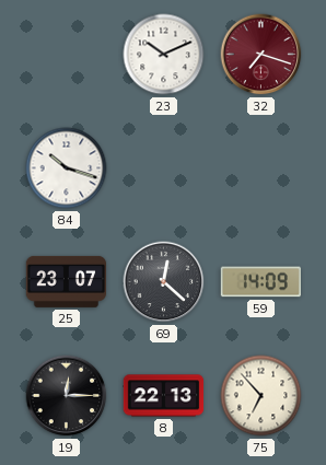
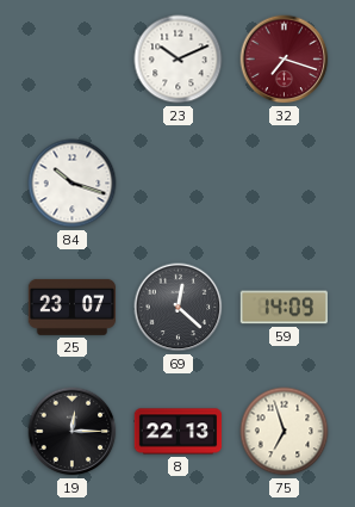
75: 6:53 -> 6:57
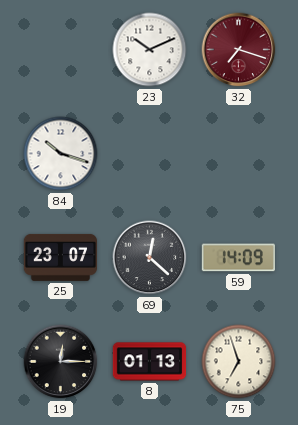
8: 22:13 -> 01:13
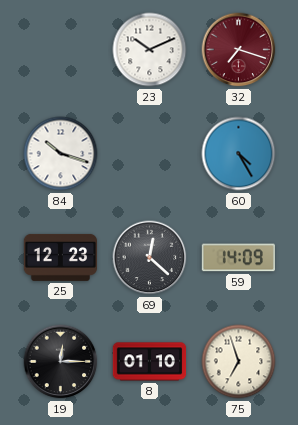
60: none -> 4:25
25: 23:07 -> 12:23
8: 01:13 -> 01:10
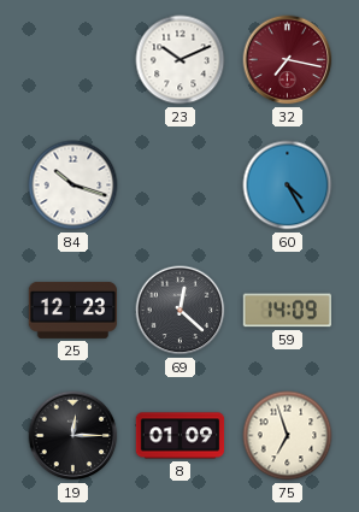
32: 7:18 -> 7:17
8: 01:10 -> 01:09
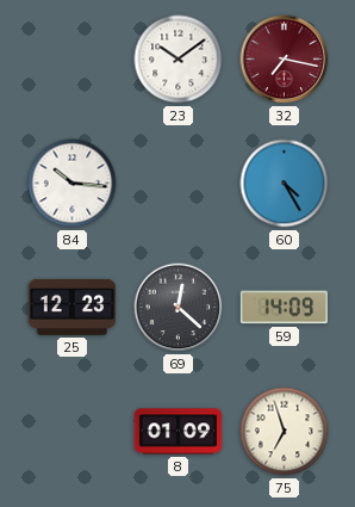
23: 10:11 -> 10:09
84: 10:18 -> 10:16
19: 12:15 -> none
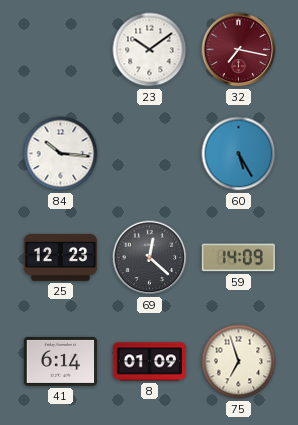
60: 4:25 -> 5:25
41: none -> 6:14
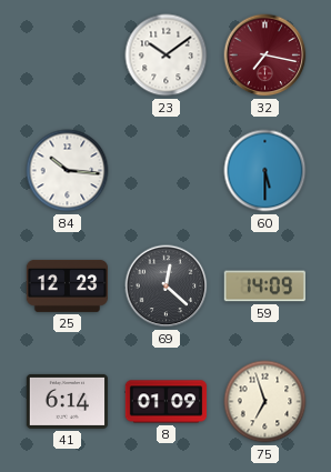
60: 5:25 -> 5:30
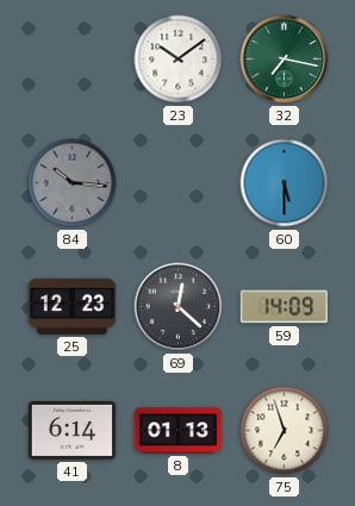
32 dial: burgundy -> green
84 dial: white -> grey
8: 01:09 -> 01:13
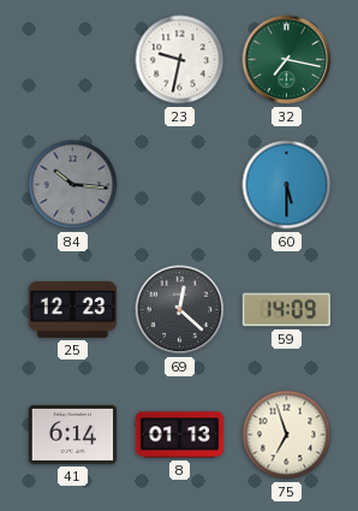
23: 10:09 -> 9:32
